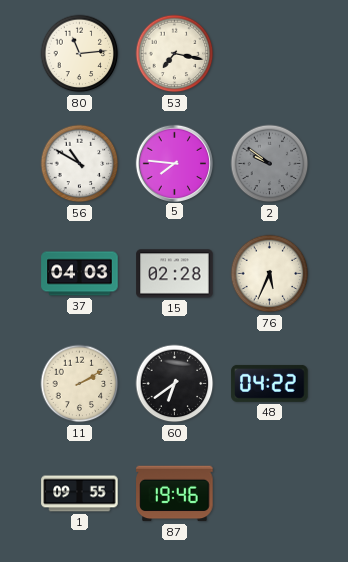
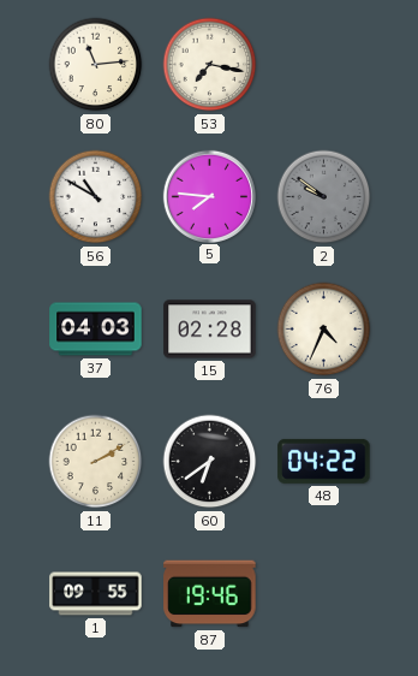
76: 5:34 -> 4:34
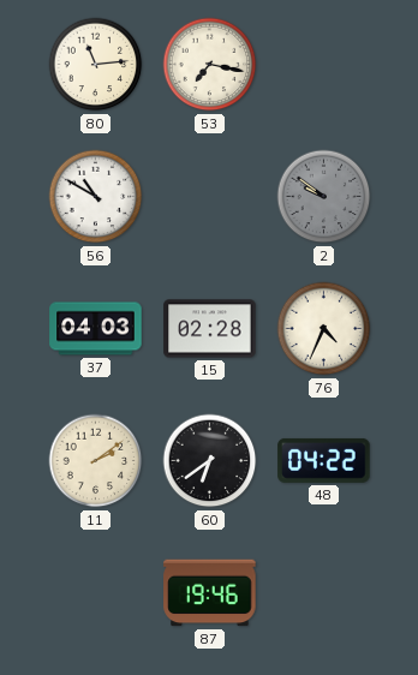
5: 7:46 -> none
11: 2:10 -> 2:09
1: 09:55 -> none
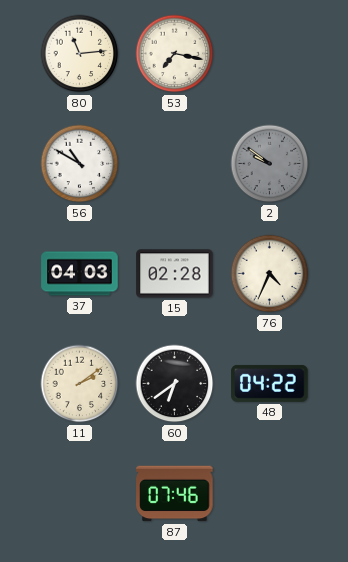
87: 19:46 -> 07:46
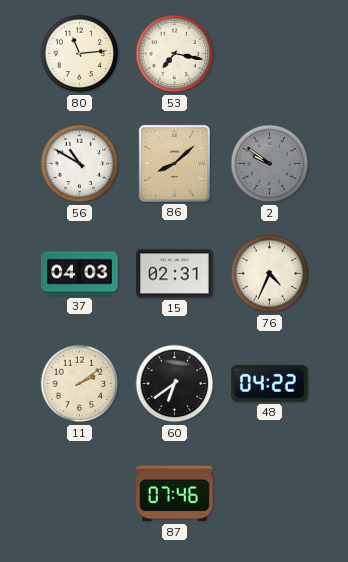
86: none -> 8:08
15: 02:28 -> 02:31
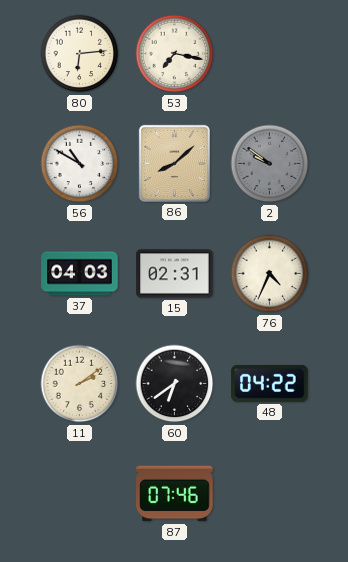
80: 11:14 -> 6:14
